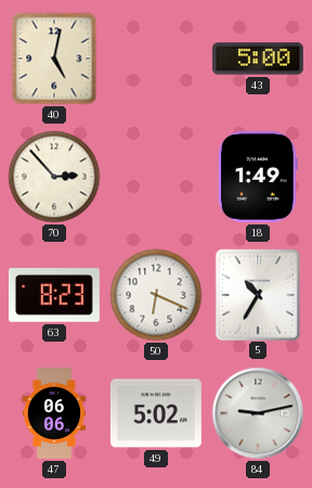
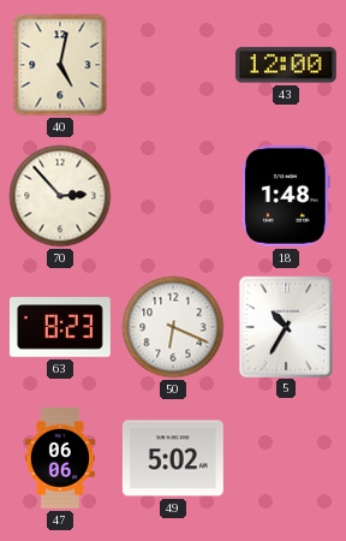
43: 5:00 -> 12:00
18: 1:49 -> 1:48
84: 9:13 -> none
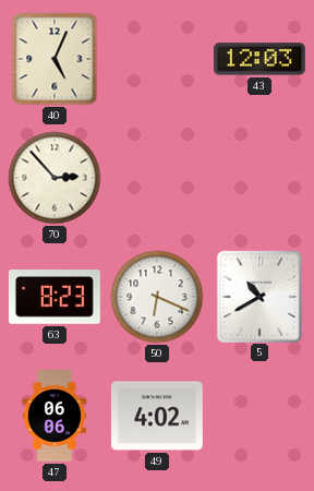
40: 5:02 -> 5:04
43: 12:00 -> 12:03
18: 1:48 -> none
5: 10:35 -> 10:40
49: 5:02 -> 4:02
